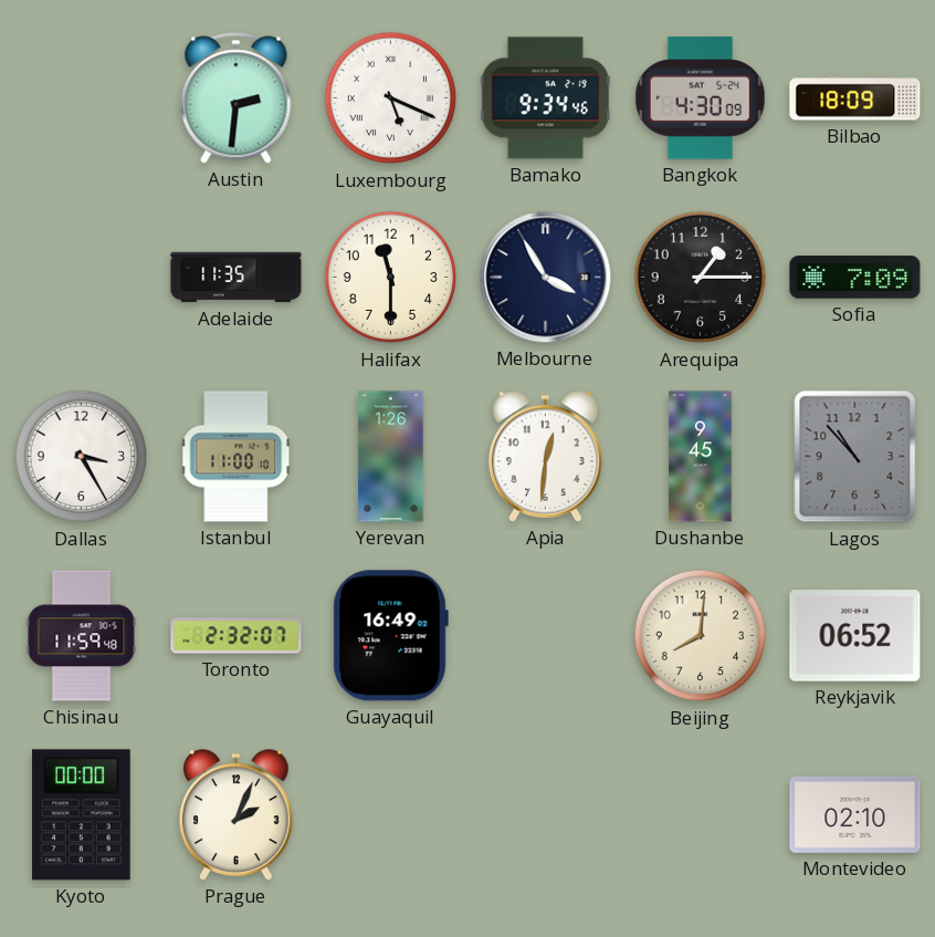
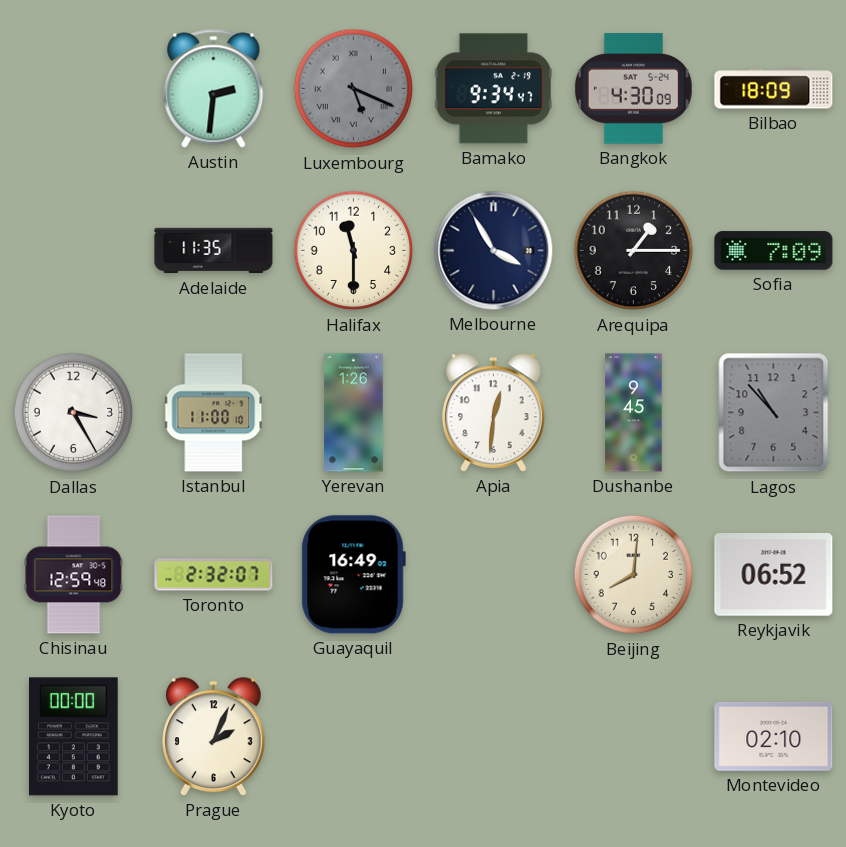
Luxembourg dial: white -> grey
Bamako: 9:34:46 -> 9:34:47
Chisinau: 11:59 -> 12:59
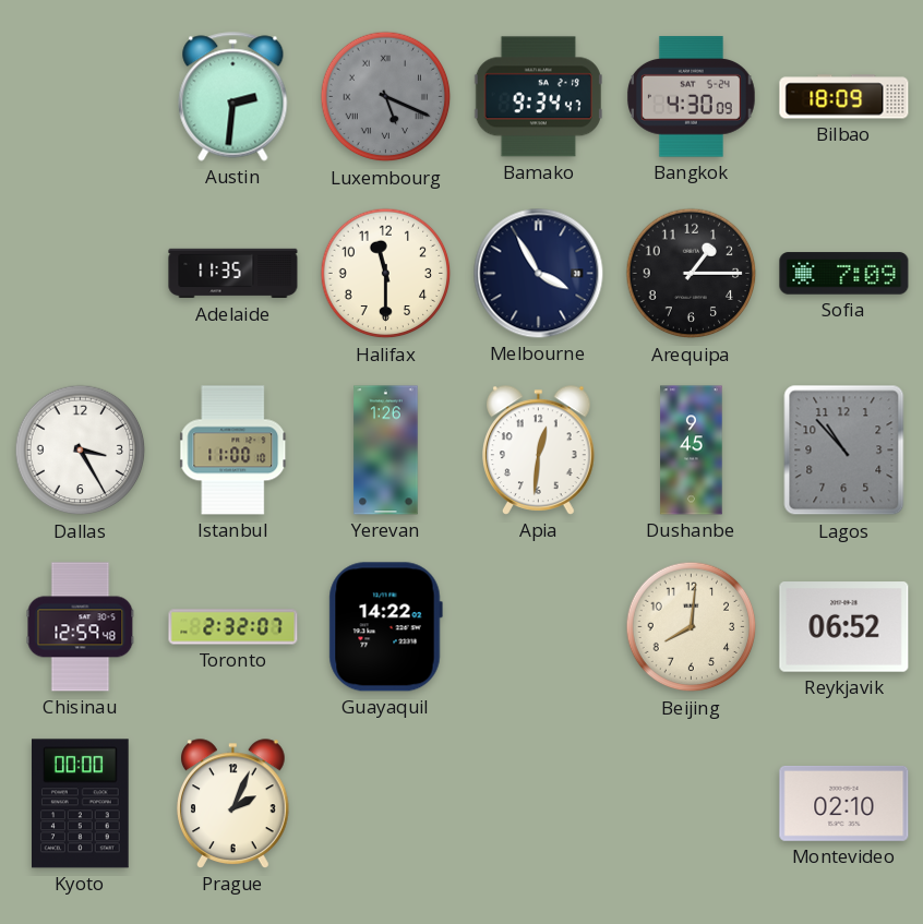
Guayaquil: 16:49 -> 14:22
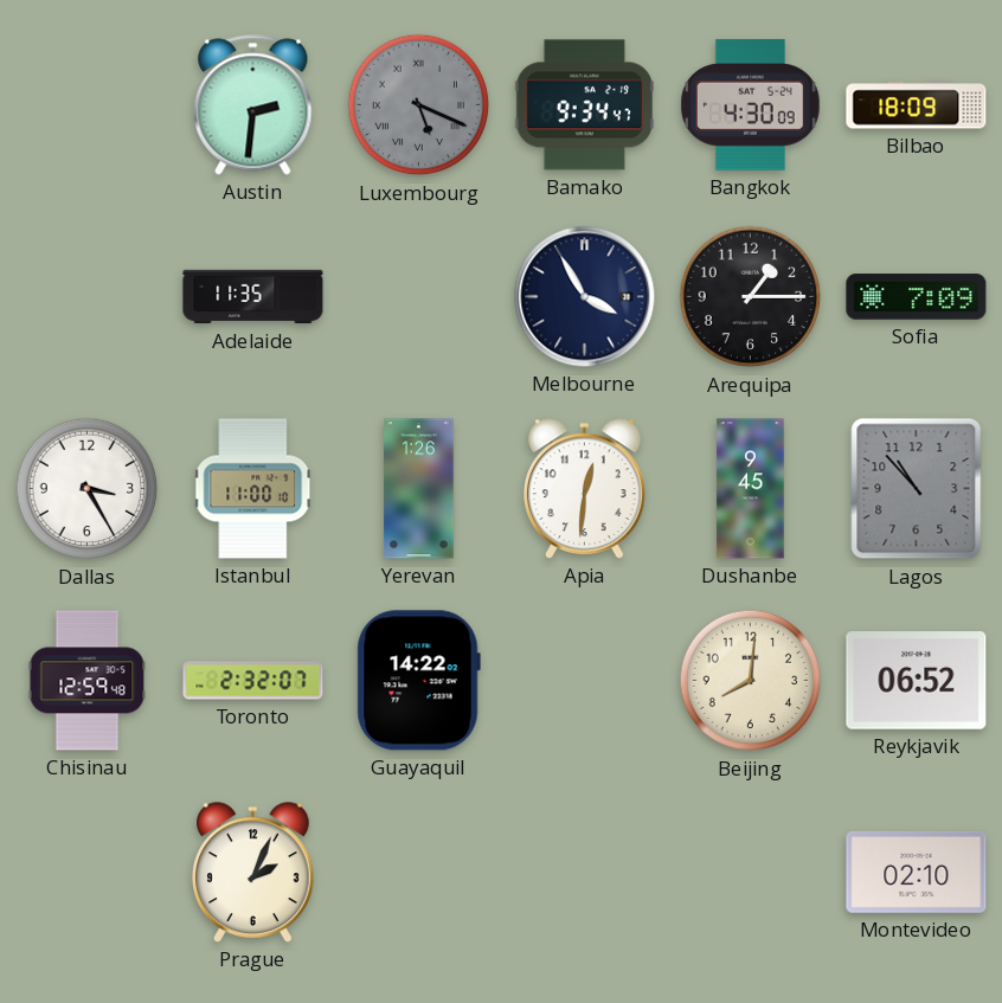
Halifax: 11:30 -> none
Kyoto: 00:00 -> none
